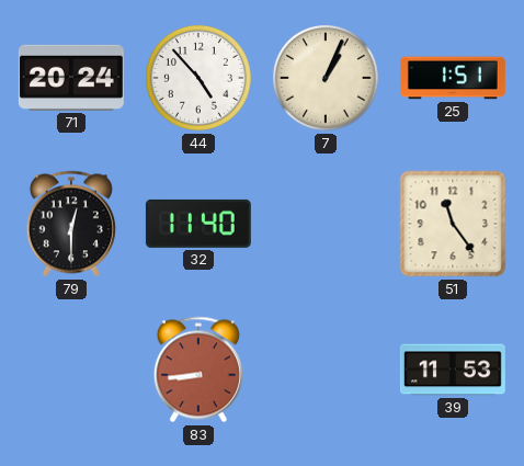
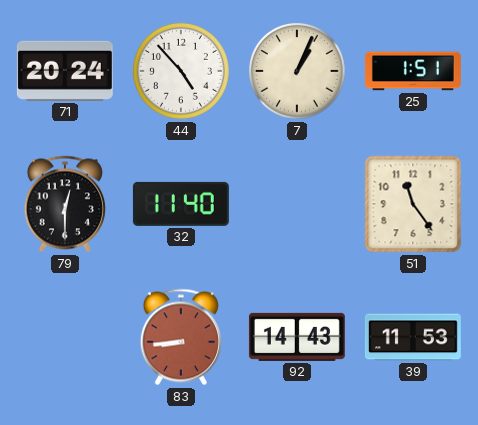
92: none -> 14:43
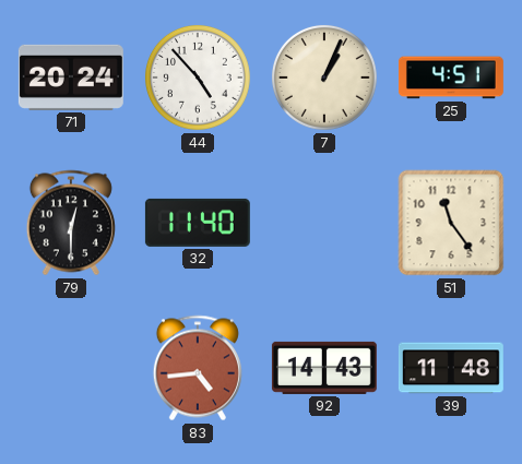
25: 1:51 -> 4:51
83: 8:44 -> 4:44
39: 11:53 -> 11:48
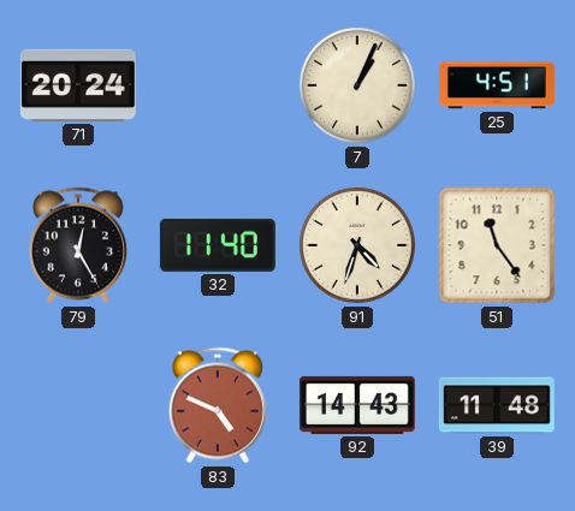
44: 4:53 -> none
79: 12:30 -> 12:25
91: none -> 4:33
83: 4:44 -> 4:49
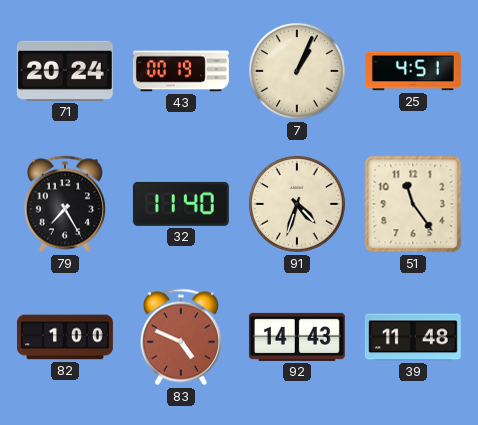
43: none -> 00:19
79: 12:25 -> 7:25
82: none -> 1:00
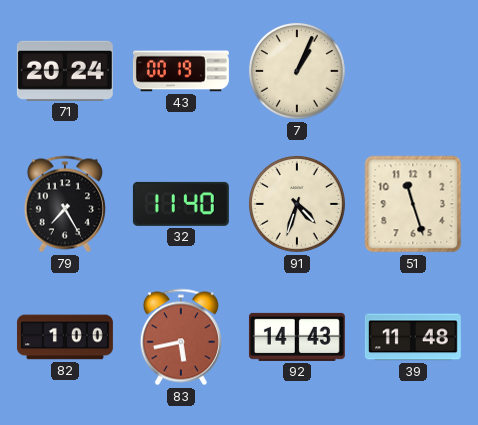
25: 4:51 -> none
51: 11:24 -> 11:27
83: 4:49 -> 5:43
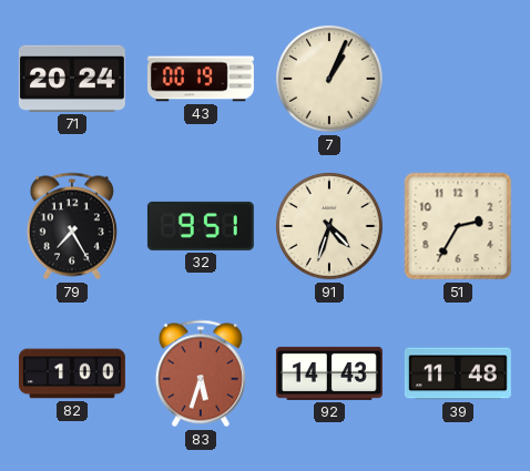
32: 11:40 -> 9:51
51: 11:27 -> 2:35
83: 5:43 -> 5:33
